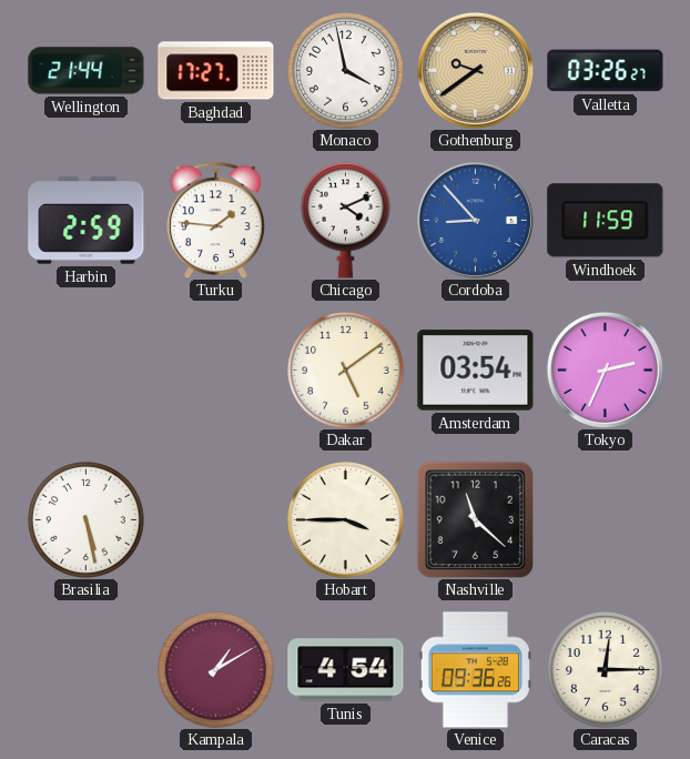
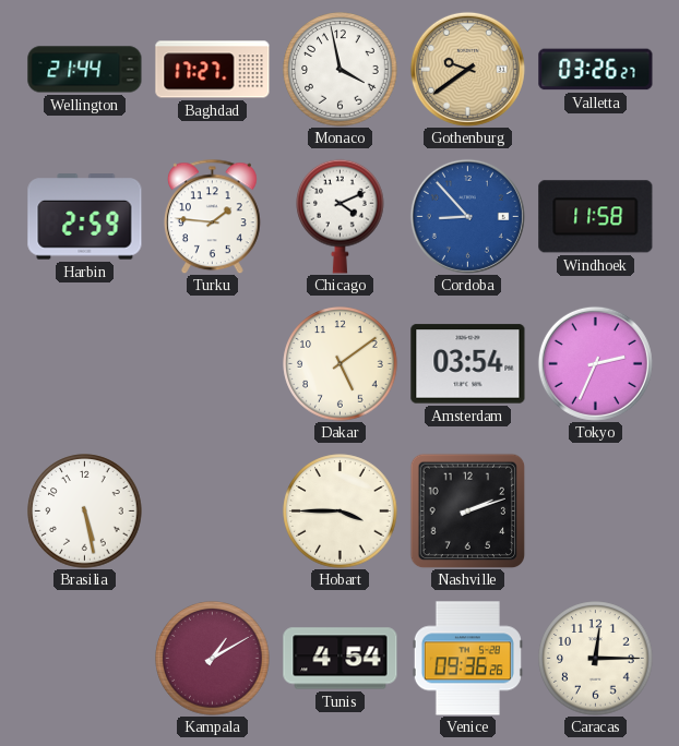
Windhoek: 11:59 -> 11:58
Nashville: 11:22 -> 2:12
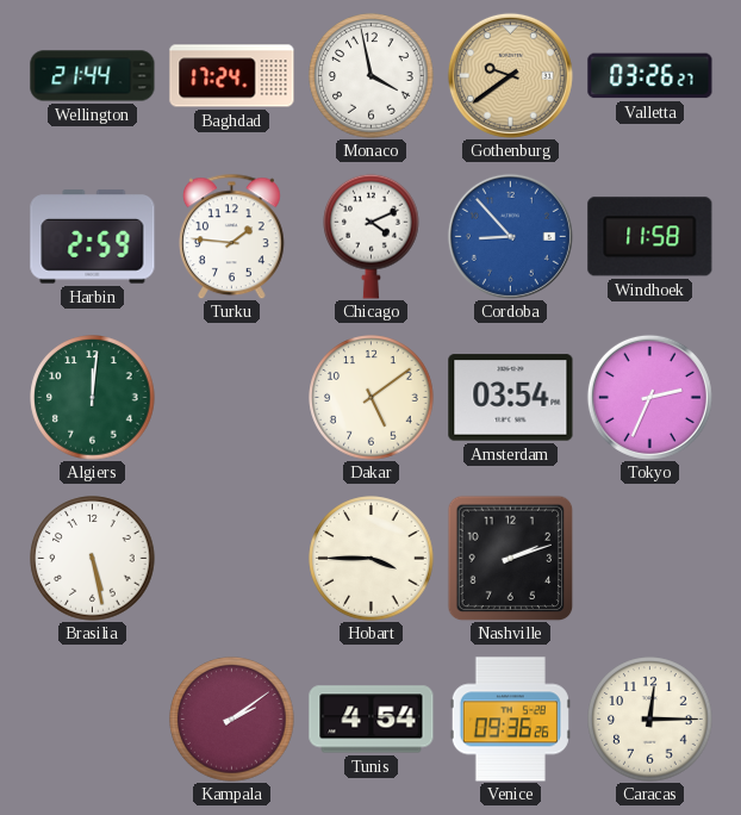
Baghdad: 17:27 -> 17:24
Algiers: none -> 12:01
Kampala: 1:10 -> 2:09
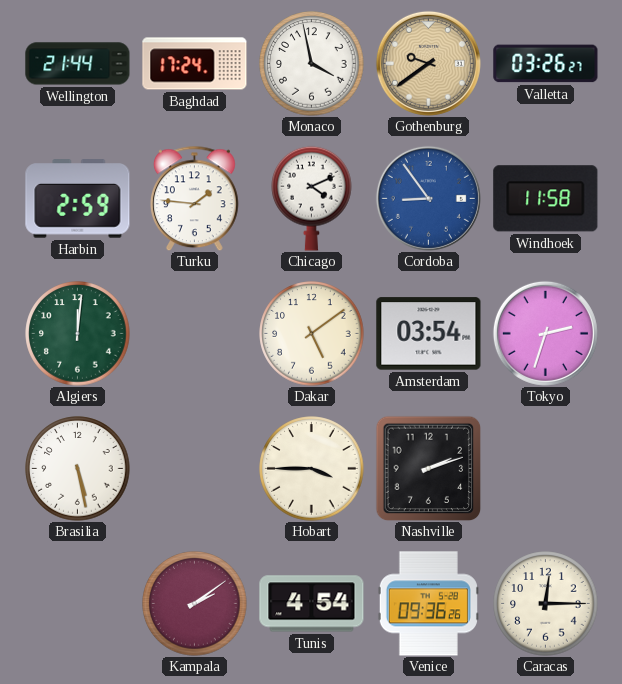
Cordoba: 8:53 -> 8:54
Tokyo: 2:34 -> 2:33
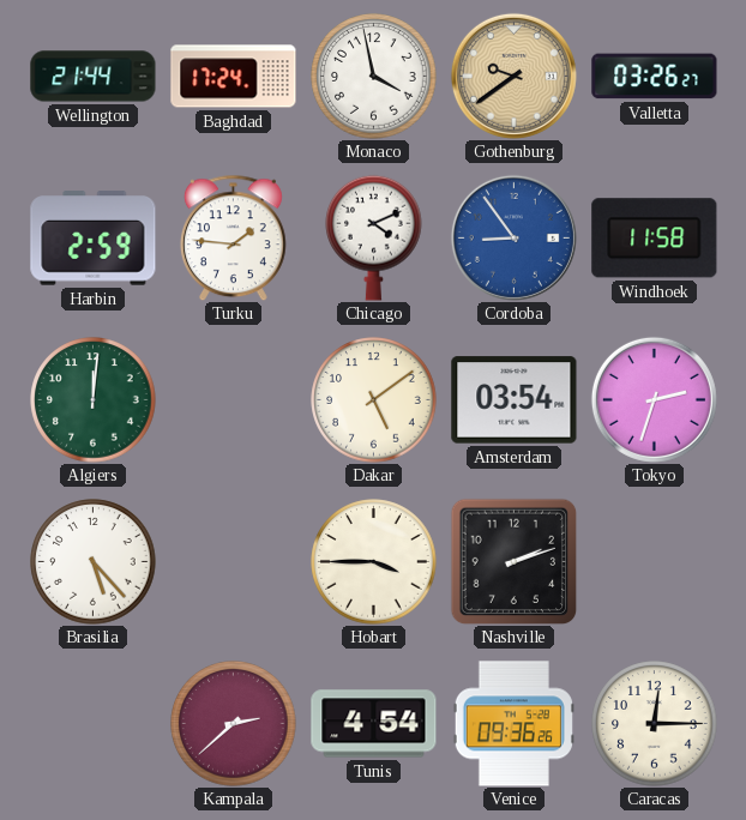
Brasilia: 5:28 -> 5:23
Kampala: 2:09 -> 2:38
